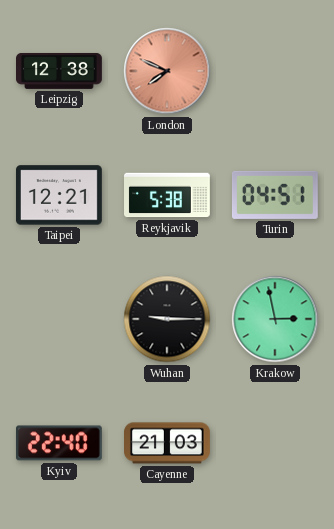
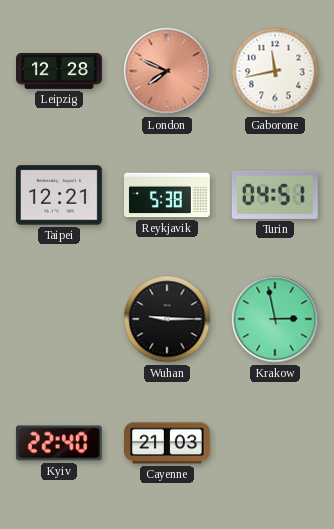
Leipzig: 12:38 -> 12:28
Gaborone: none -> 11:43
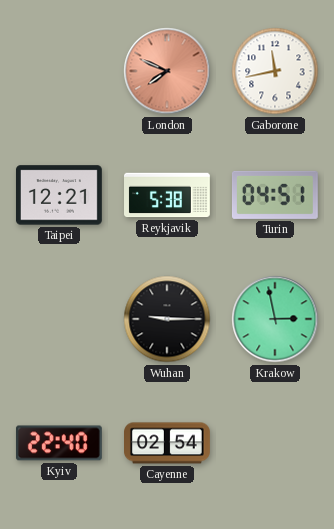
Leipzig: 12:28 -> none
Cayenne: 21:03 -> 02:54
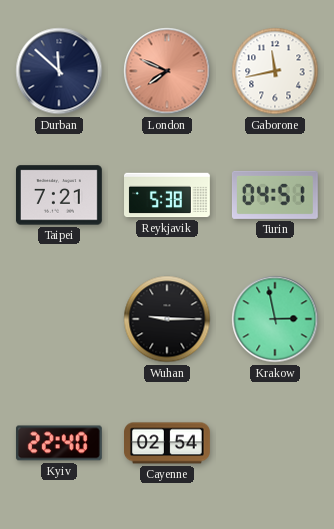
Durban: none -> 11:52
Taipei: 12:21 -> 7:21
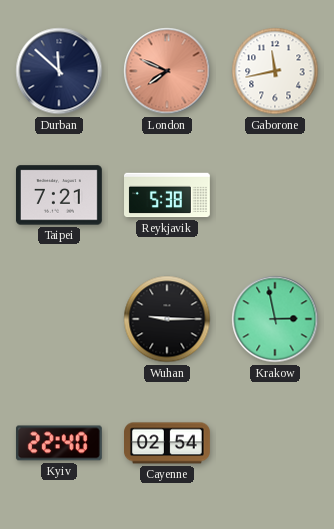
Turin: 04:51 -> none
